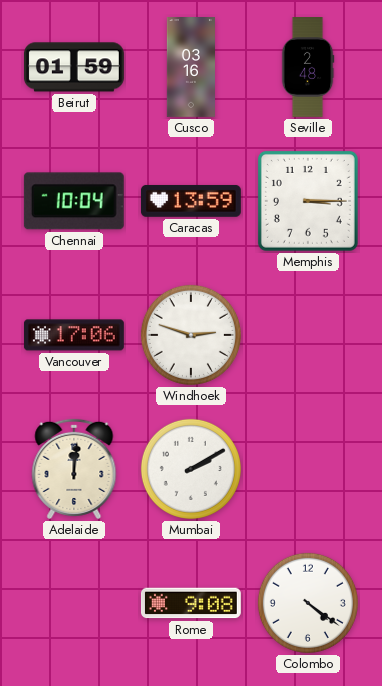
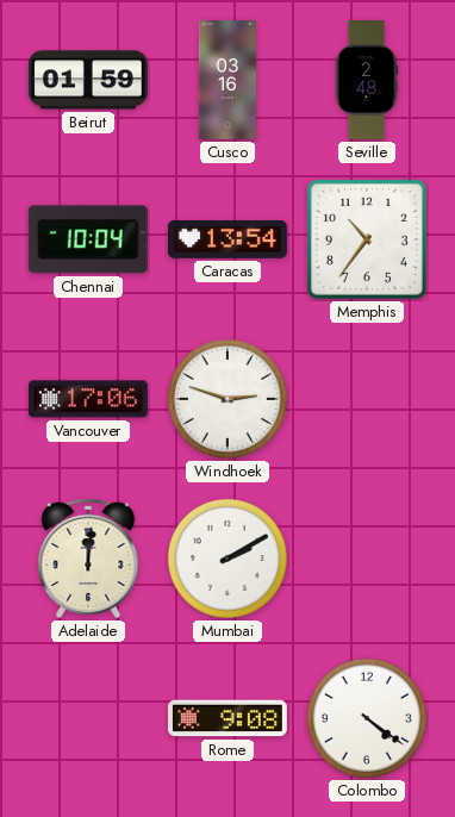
Caracas: 13:59 -> 13:54
Memphis: 3:15 -> 10:36
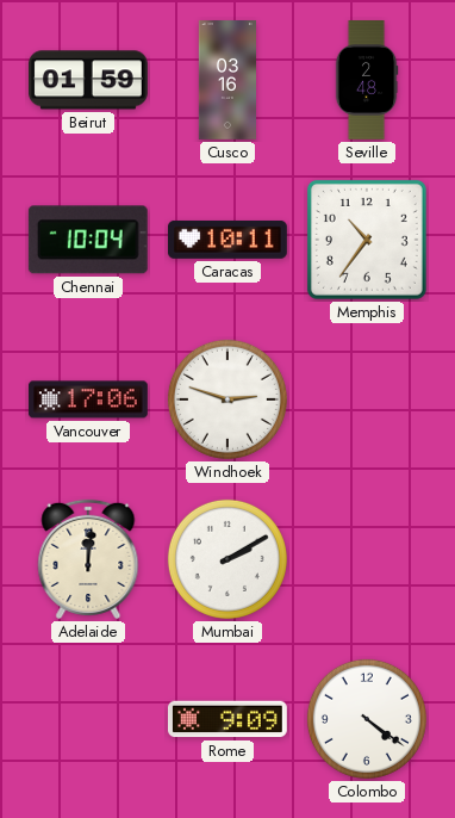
Caracas: 13:54 -> 10:11
Rome: 9:08 -> 9:09
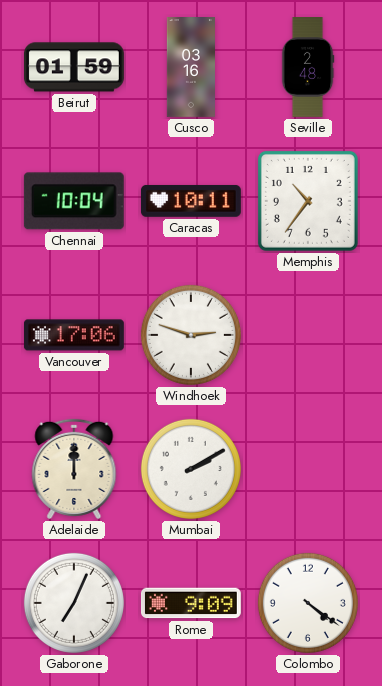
Adelaide: 12:01 -> 12:00
Gaborone: none -> 7:04
